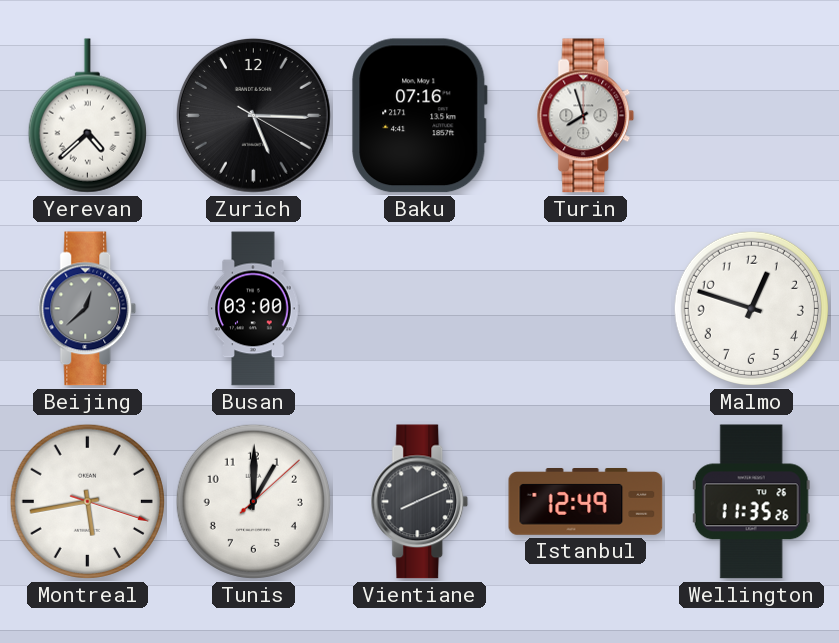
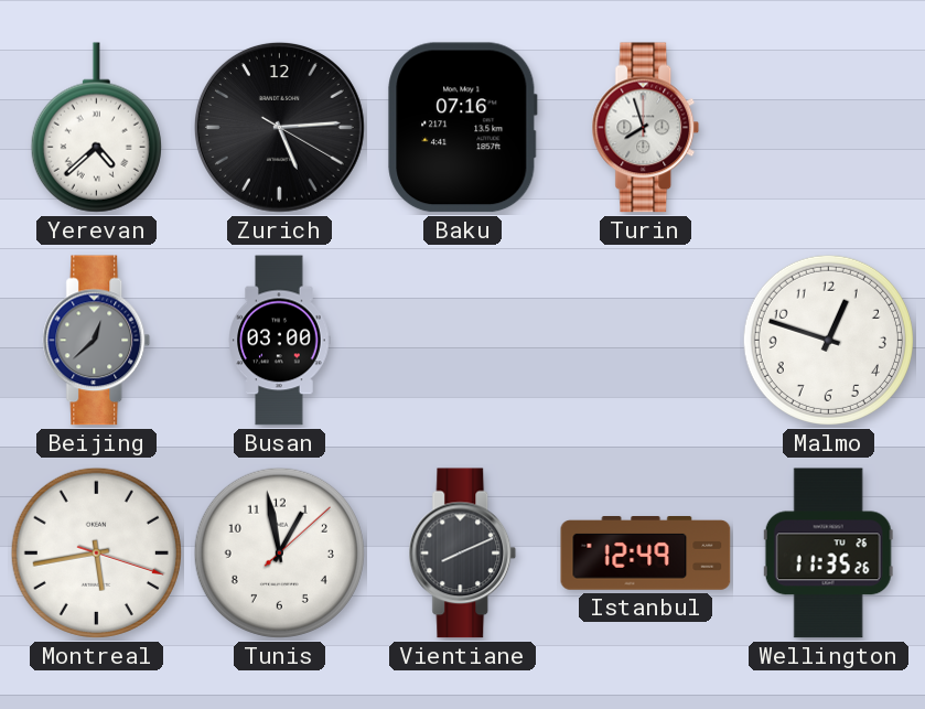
Zurich: 5:15 -> 5:14
Tunis: 1:00 -> 12:58
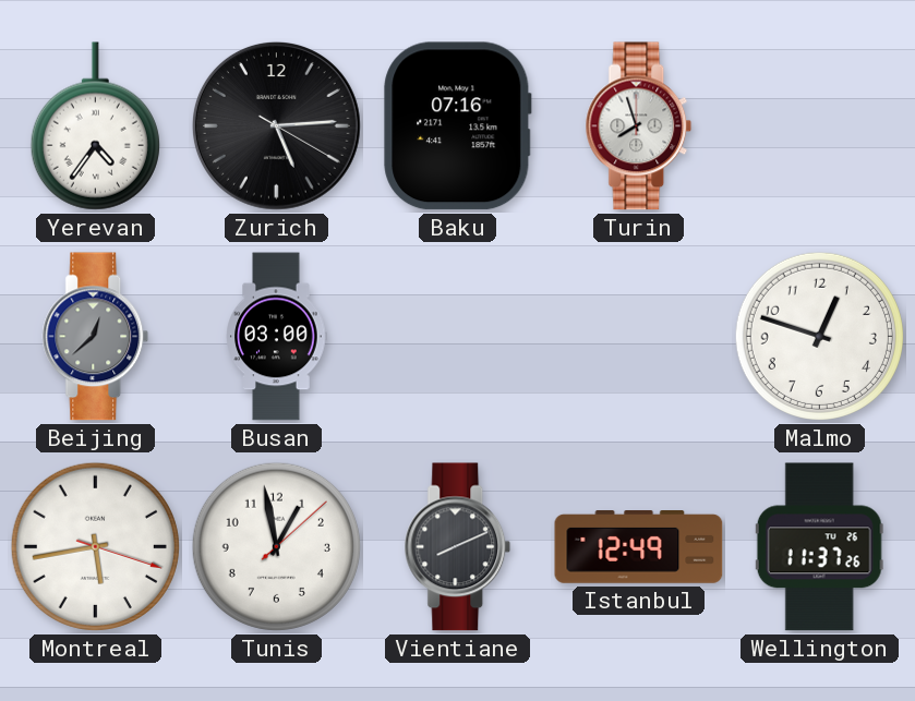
Yerevan: 4:38 -> 4:36
Wellington: 11:35 -> 11:37
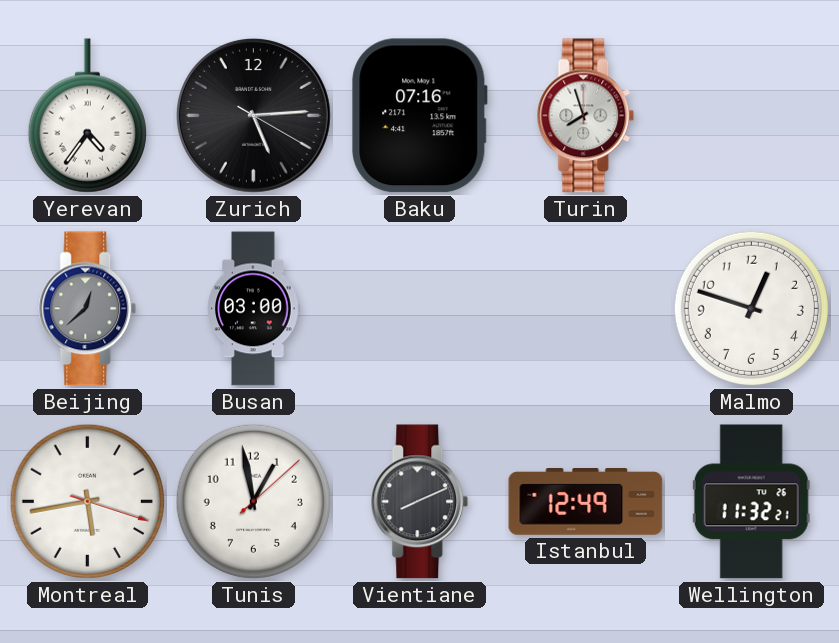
Wellington: 11:37 -> 11:32
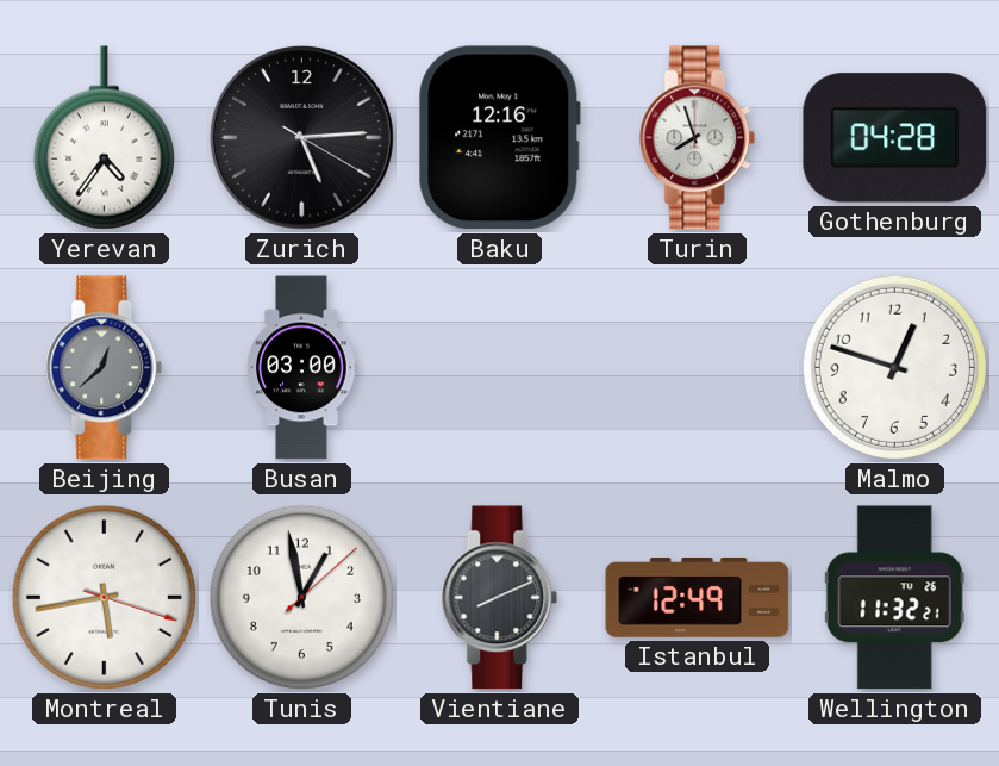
Baku: 07:16 -> 12:16
Gothenburg: none -> 04:28
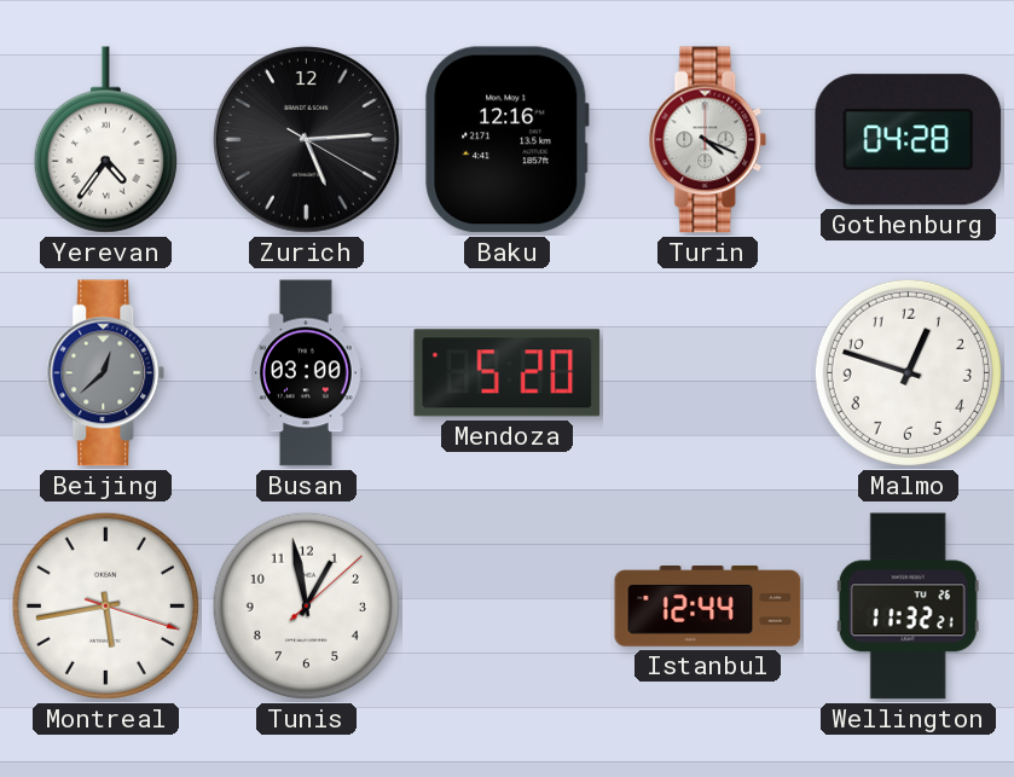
Turin: 7:57 -> 4:19
Mendoza: none -> 5:20
Vientiane: 8:11 -> none
Istanbul: 12:49 -> 12:44
